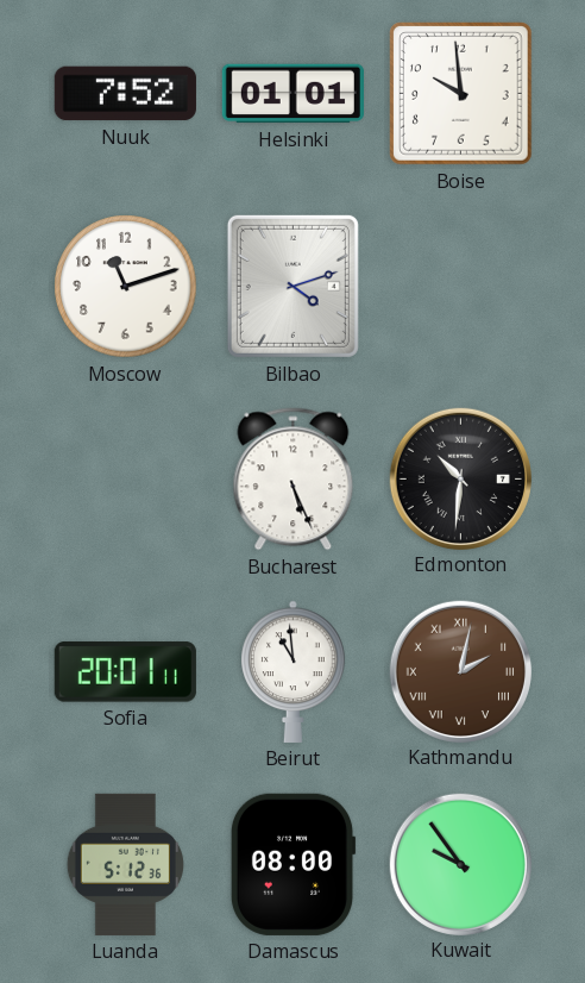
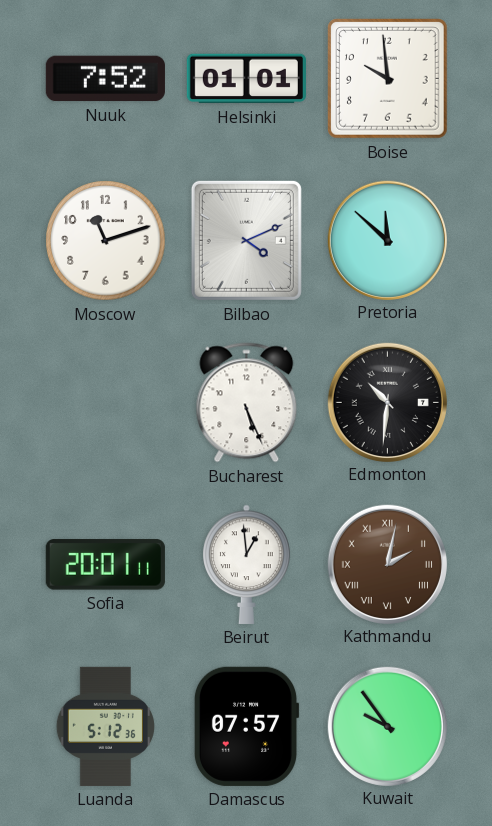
Bilbao: 4:12 -> 4:11
Pretoria: none -> 11:52
Beirut: 10:59 -> 12:59
Damascus: 08:00 -> 07:57
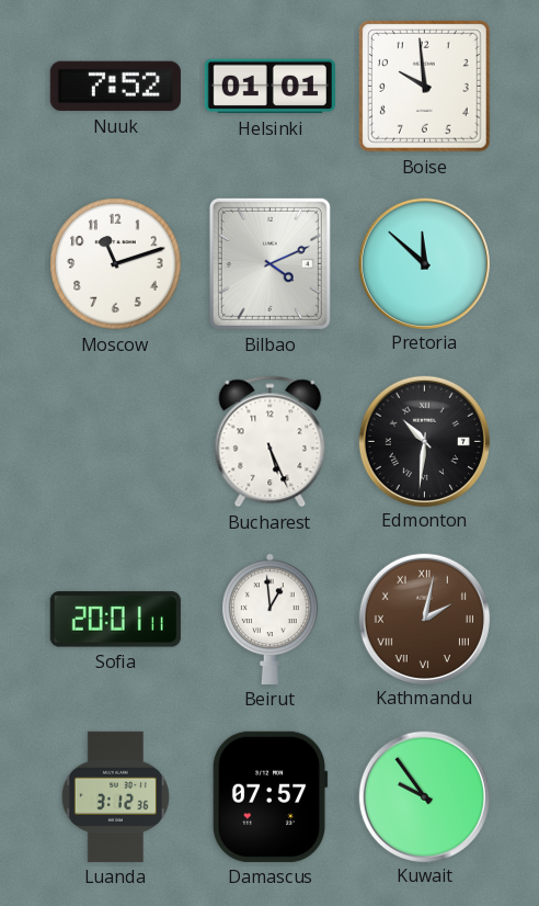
Luanda: 5:12 -> 3:12
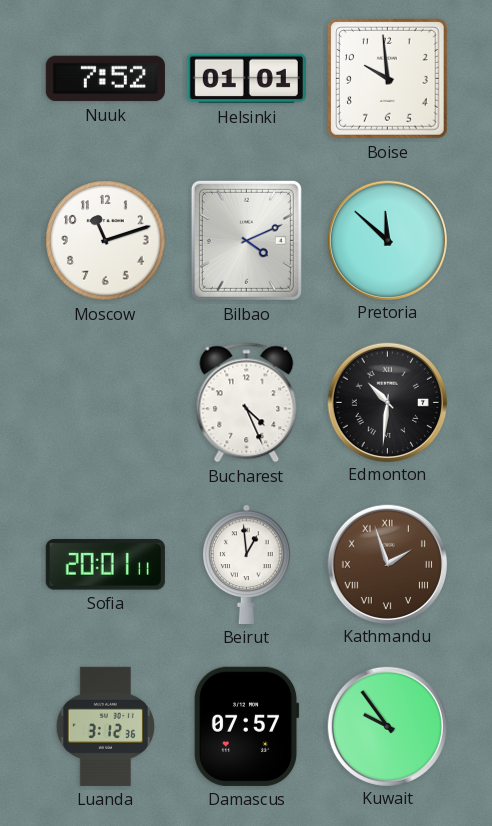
Bucharest: 5:26 -> 4:26
Kathmandu: 2:02 -> 1:57
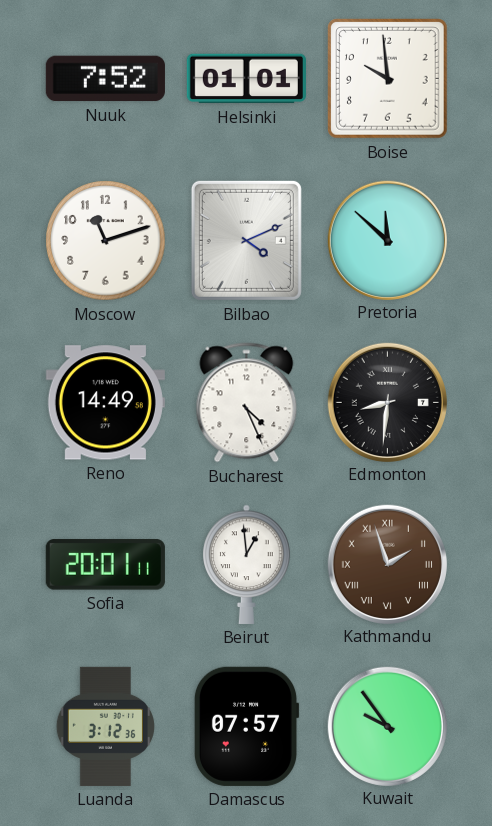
Reno: none -> 14:49
Edmonton: 10:31 -> 8:31
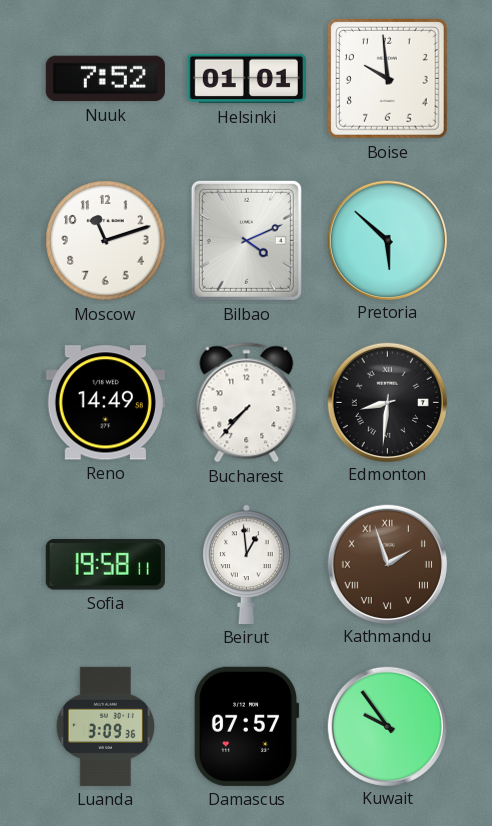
Pretoria: 11:52 -> 5:52
Bucharest: 4:26 -> 7:37
Sofia: 20:01 -> 19:58
Luanda: 3:12 -> 3:09
